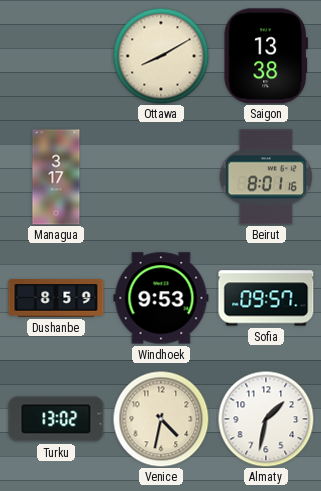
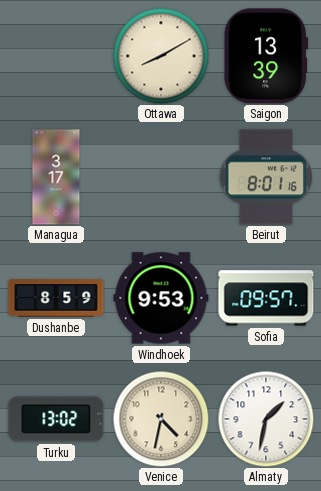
Saigon: 13:38 -> 13:39
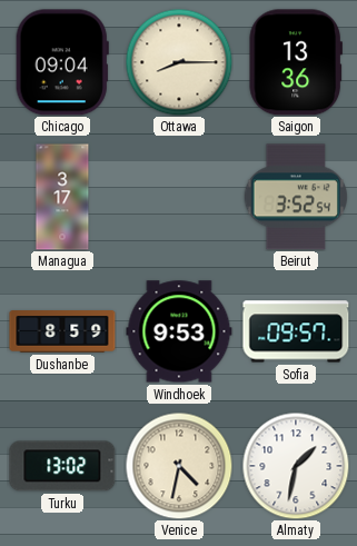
Chicago: none -> 09:04
Ottawa: 8:10 -> 8:15
Saigon: 13:39 -> 13:36
Beirut: 8:01 -> 3:52
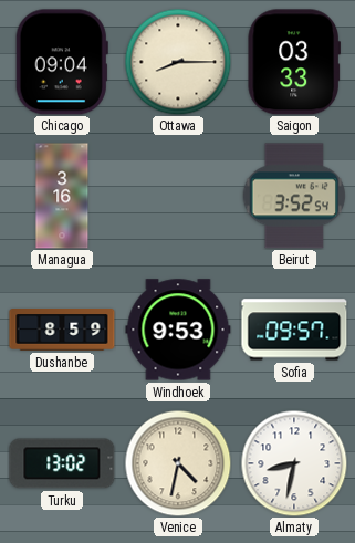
Saigon: 13:36 -> 03:33
Managua: 3:17 -> 3:16
Almaty: 1:32 -> 8:32
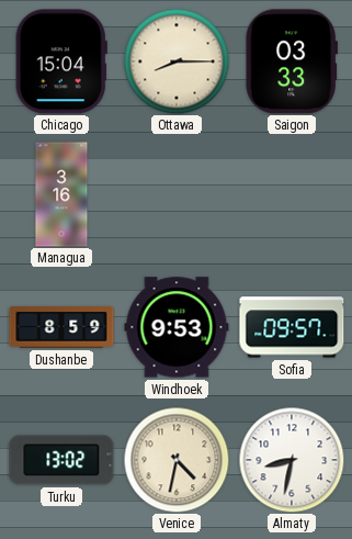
Chicago: 09:04 -> 15:04
Beirut: 3:52 -> none
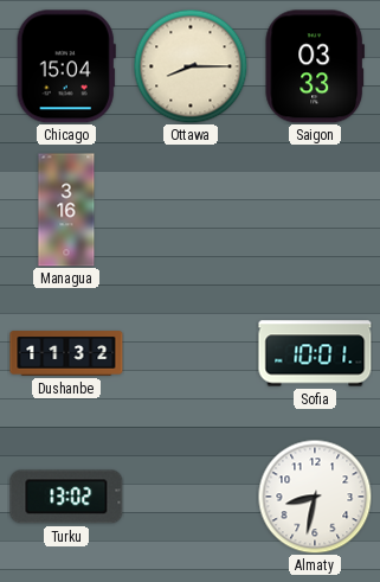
Dushanbe: 8:59 -> 11:32
Windhoek: 9:53 -> none
Sofia: 09:57 -> 10:01
Venice: 4:32 -> none
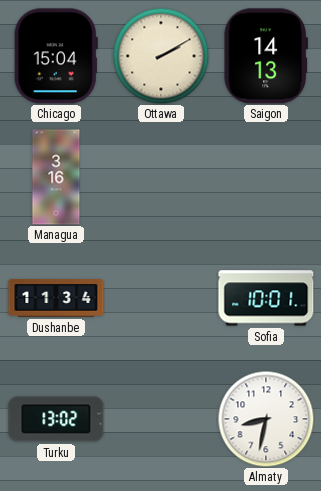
Ottawa: 8:15 -> 2:10
Saigon: 03:33 -> 14:13
Dushanbe: 11:32 -> 11:34
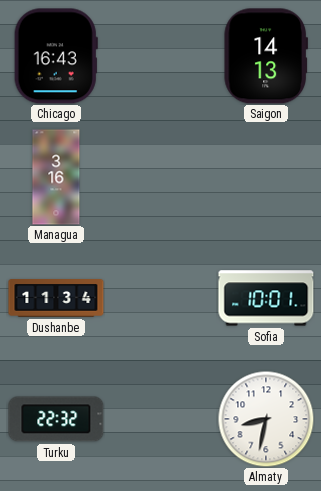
Chicago: 15:04 -> 16:43
Ottawa: 2:10 -> none
Turku: 13:02 -> 22:32
